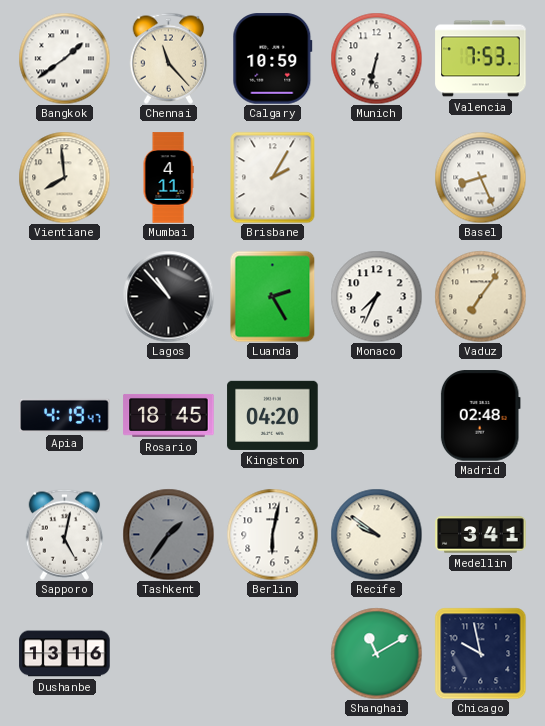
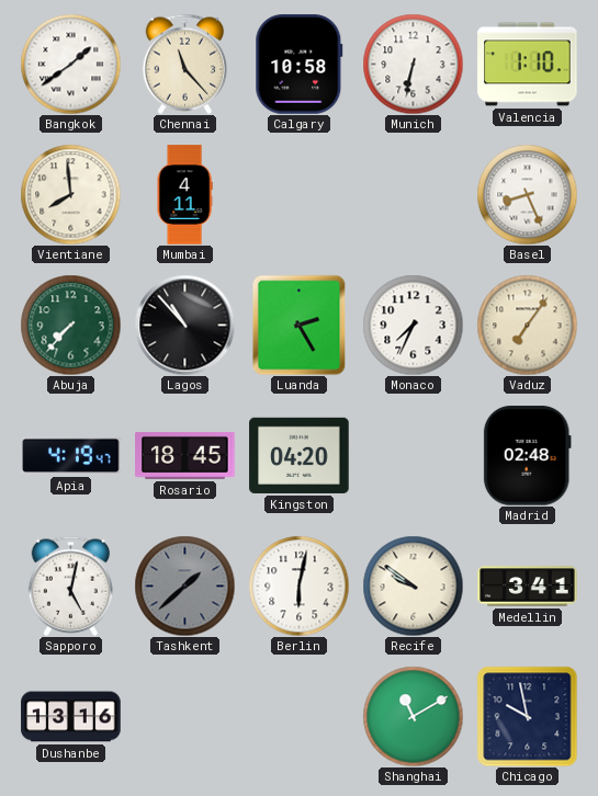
Calgary: 10:59 -> 10:58
Valencia: 7:53 -> 1:10
Brisbane: 2:05 -> none
Abuja: none -> 7:37
Tashkent: 1:36 -> 1:38
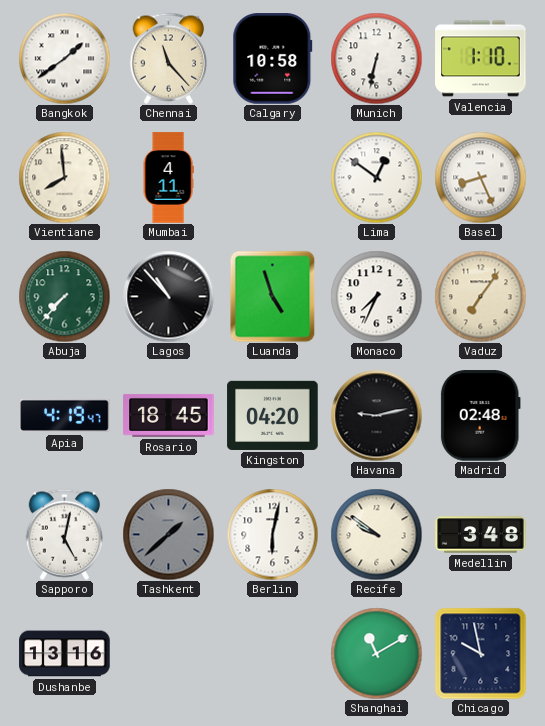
Lima: none -> 12:51
Luanda: 2:25 -> 4:57
Havana: none -> 9:13
Medellin: 3:41 -> 3:48
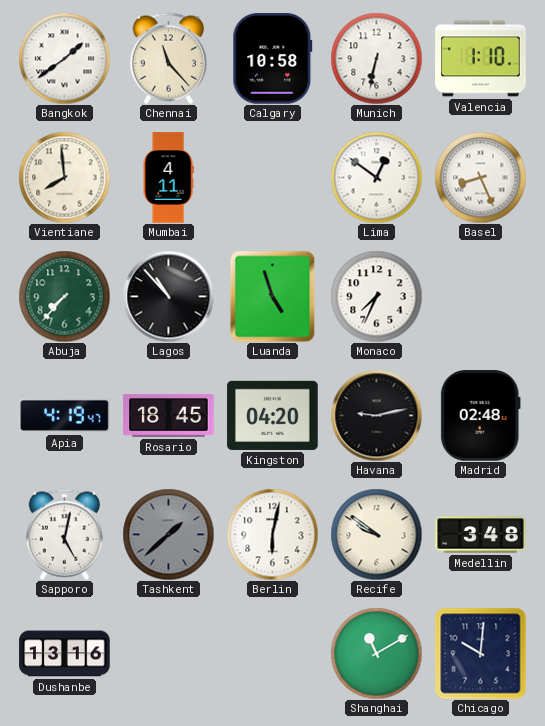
Vaduz: 7:06 -> none
Chicago: 9:58 -> 10:01
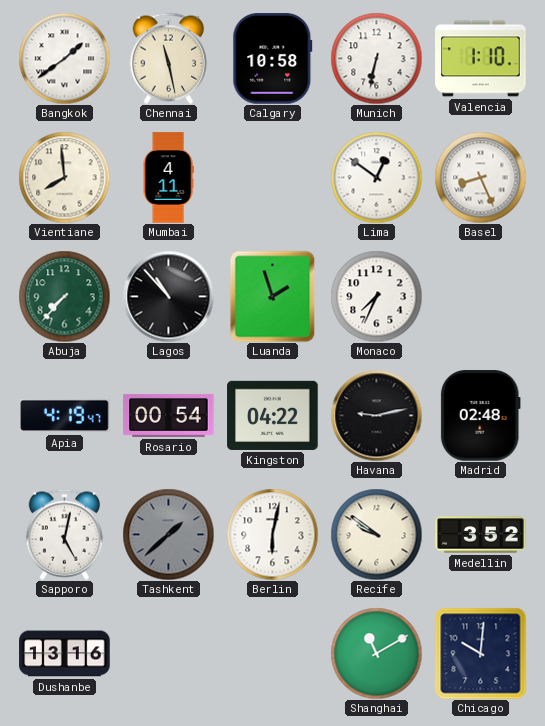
Chennai: 11:23 -> 11:28
Luanda: 4:57 -> 1:57
Rosario: 18:45 -> 00:54
Kingston: 04:20 -> 04:22
Medellin: 3:48 -> 3:52
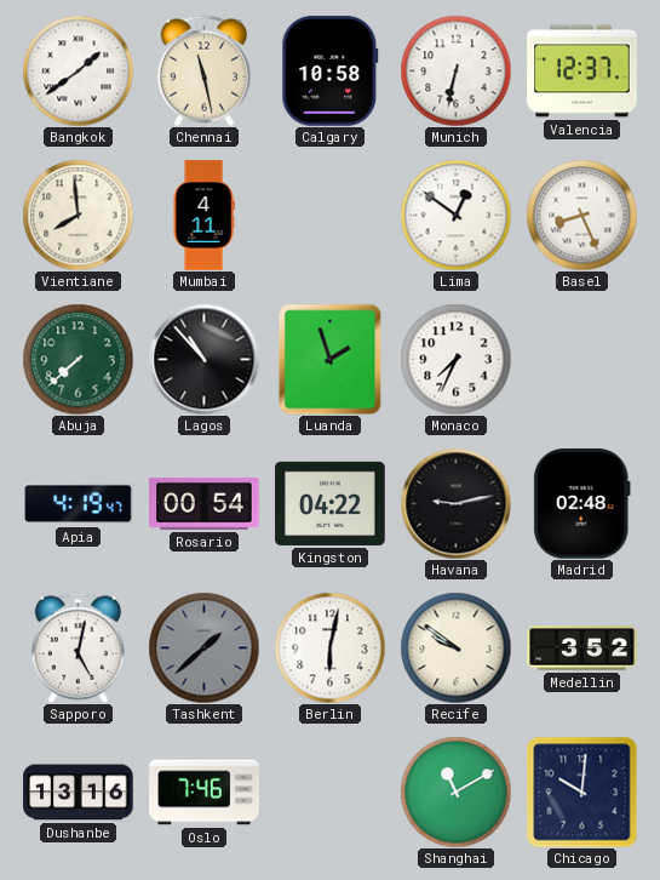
Valencia: 1:10 -> 12:37
Abuja: 7:37 -> 7:38
Oslo: none -> 7:46
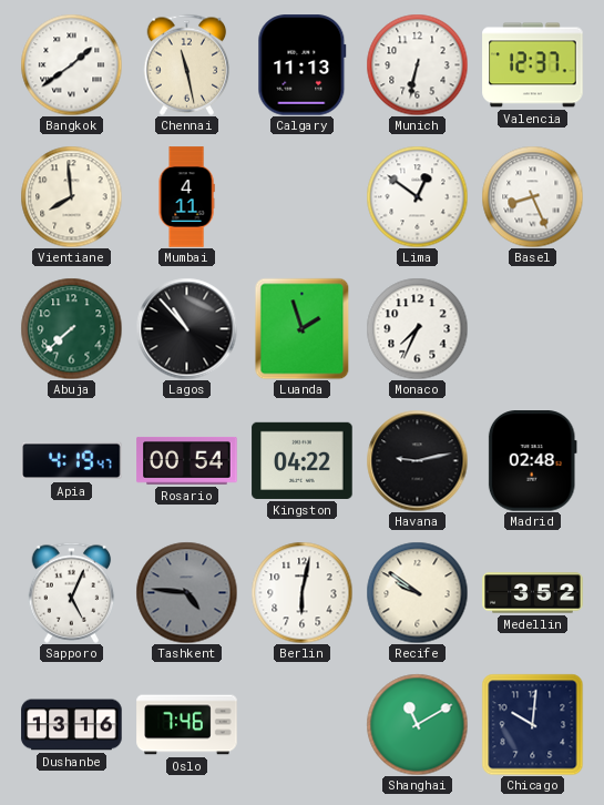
Calgary: 10:58 -> 11:13
Sapporo: 5:02 -> 5:04
Tashkent: 1:38 -> 4:46
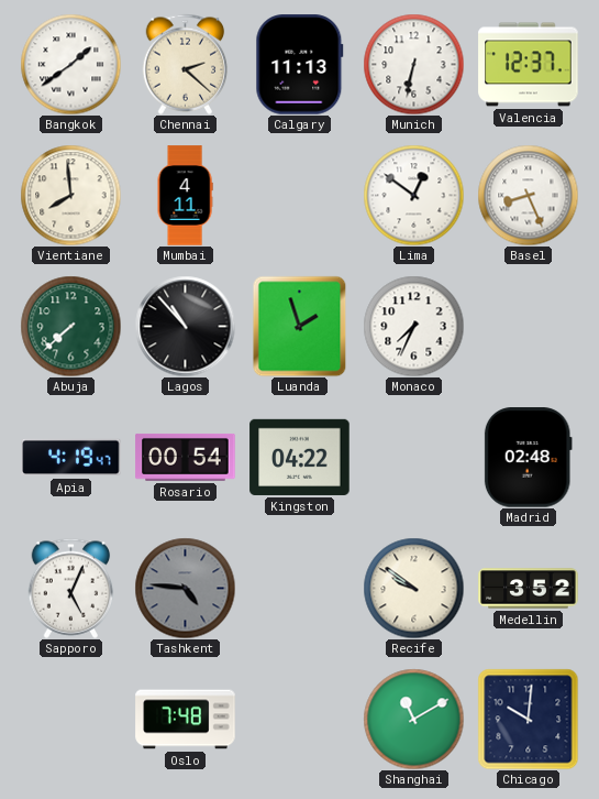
Chennai: 11:28 -> 2:22
Havana: 9:13 -> none
Berlin: 6:02 -> none
Dushanbe: 13:16 -> none
Oslo: 7:46 -> 7:48
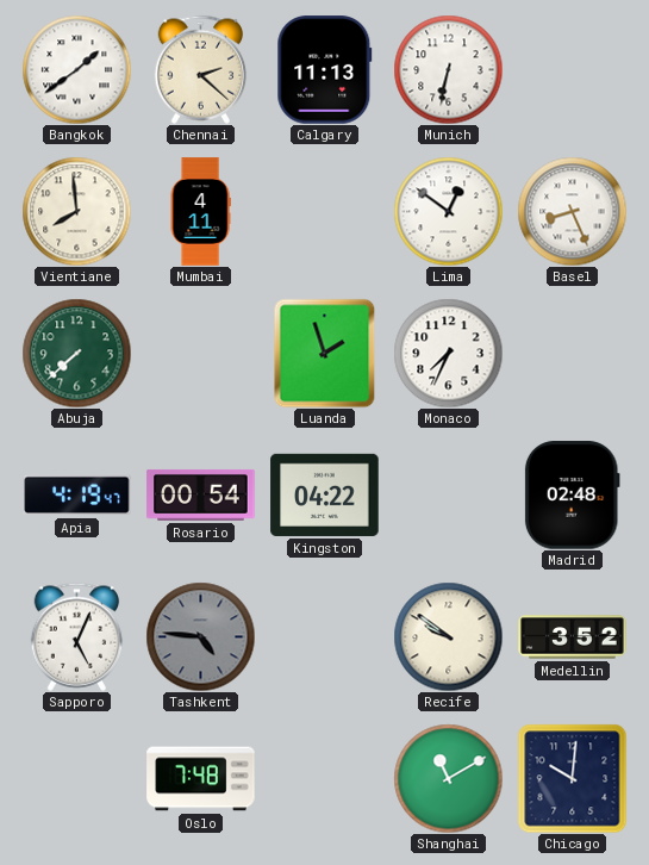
Valencia: 12:37 -> none
Lagos: 10:53 -> none
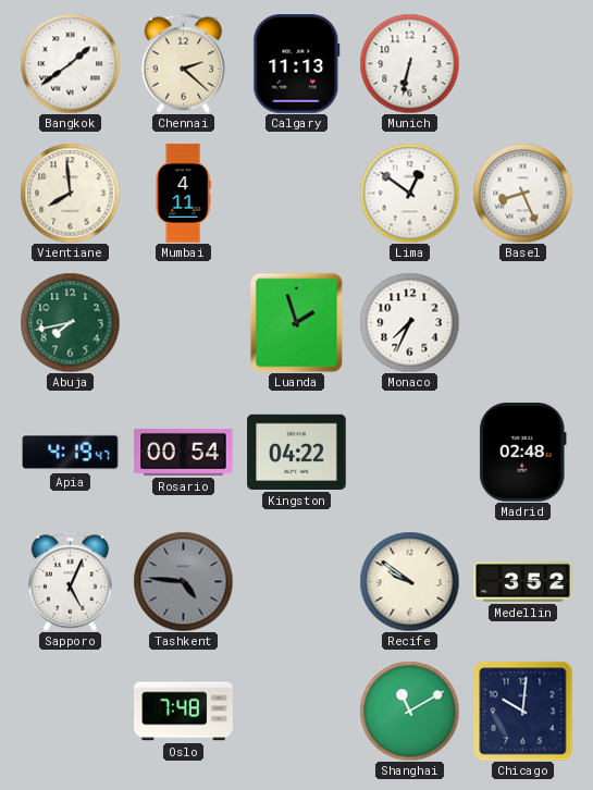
Abuja: 7:38 -> 7:43
